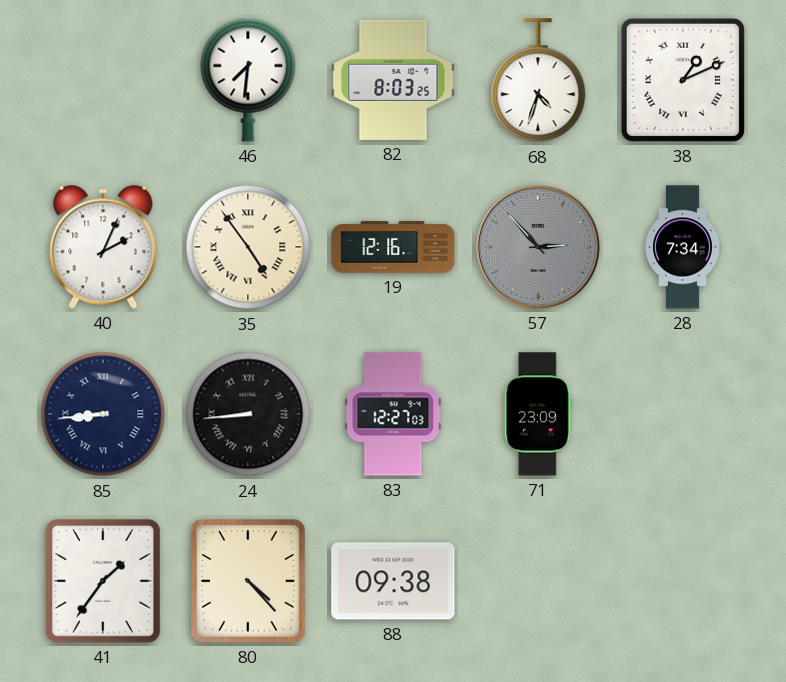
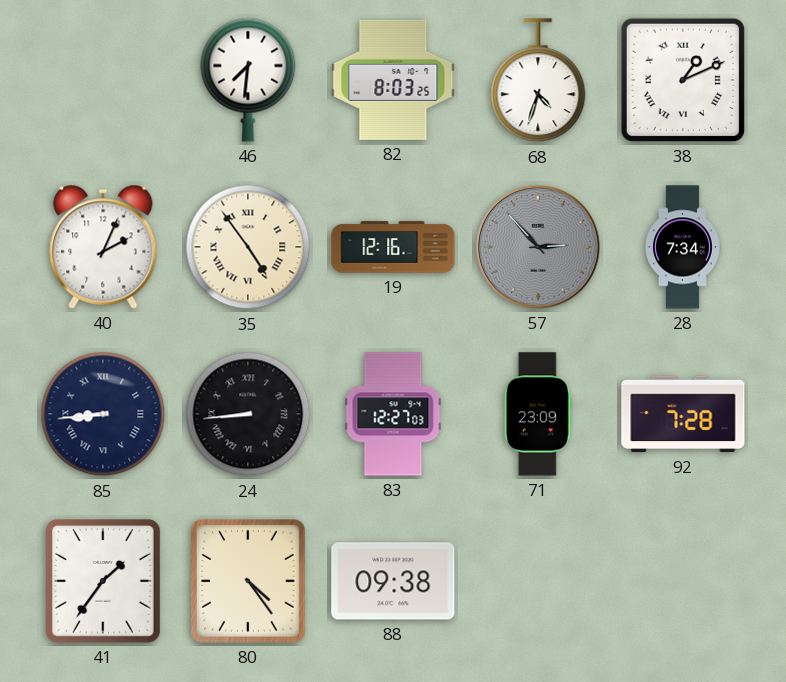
92: none -> 7:28
80: 4:23 -> 4:24
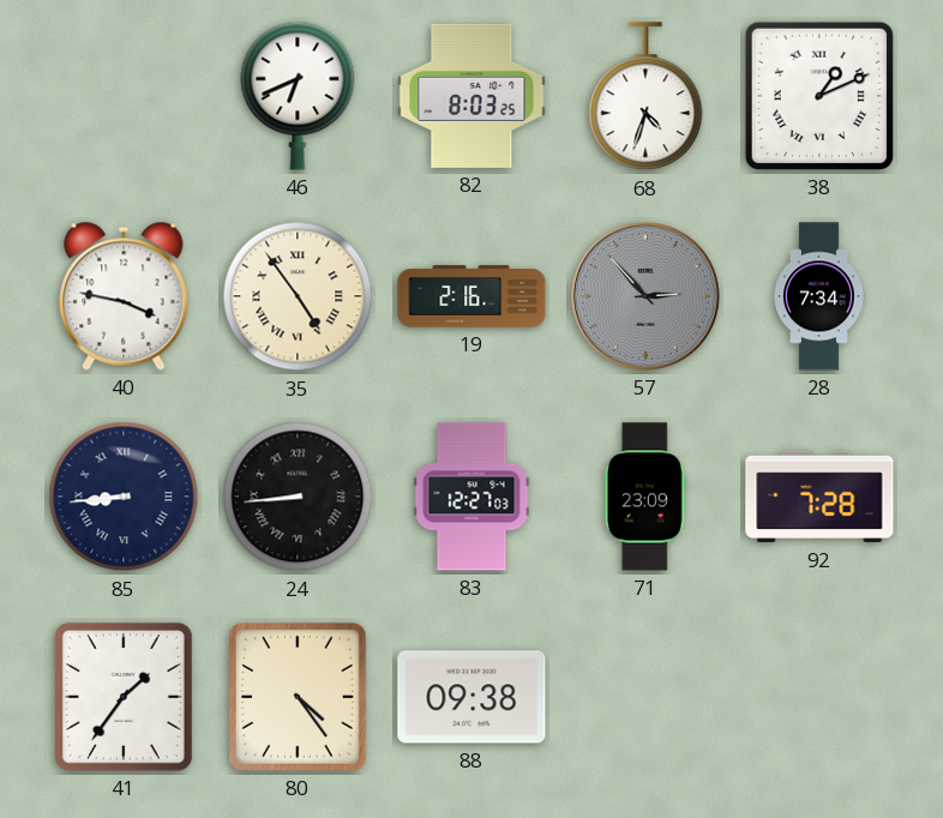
46: 7:31 -> 6:41
40: 2:04 -> 3:47
19: 12:16 -> 2:16
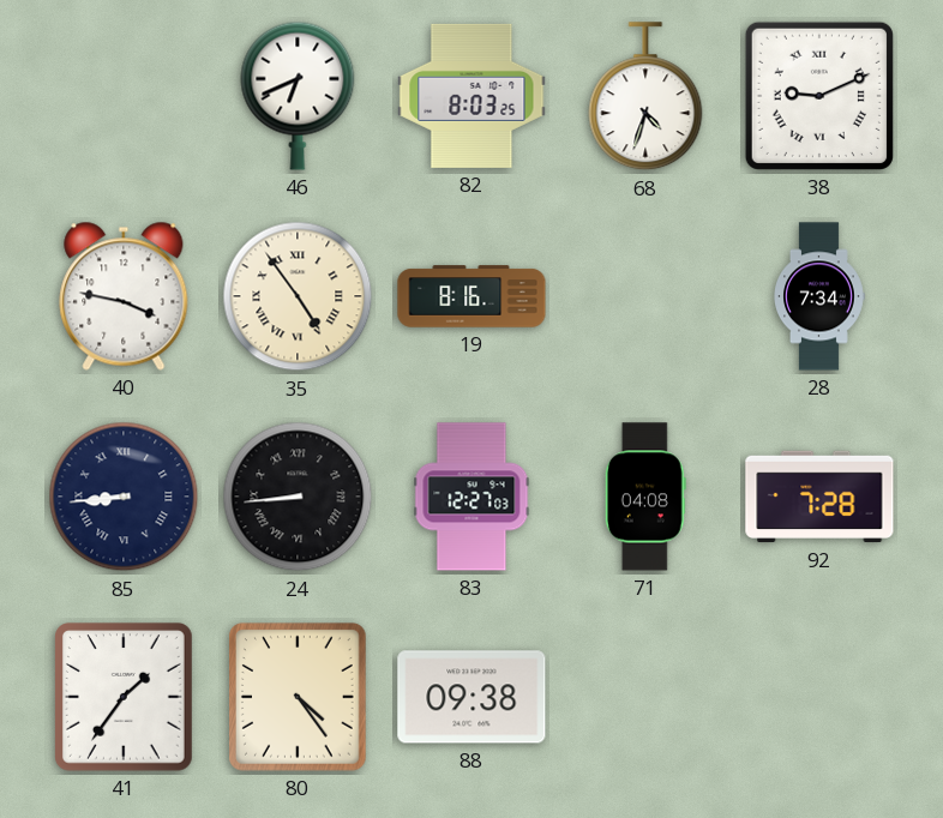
38: 1:11 -> 9:11
19: 2:16 -> 8:16
57: 2:53 -> none
71: 23:09 -> 04:08
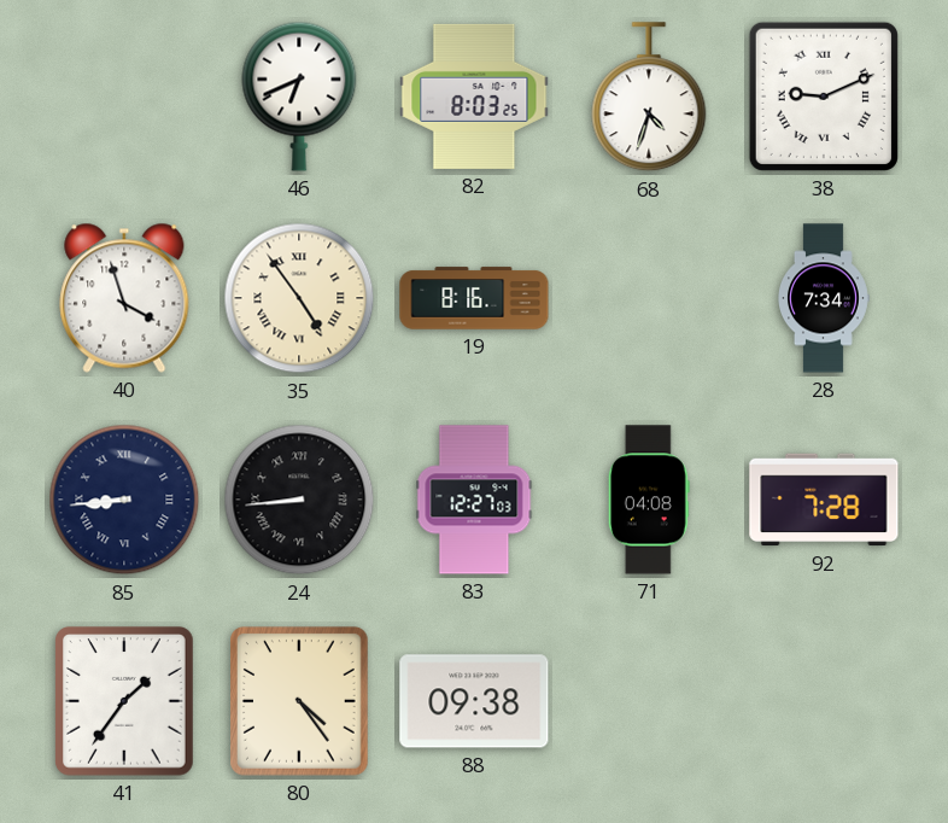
40: 3:47 -> 3:57
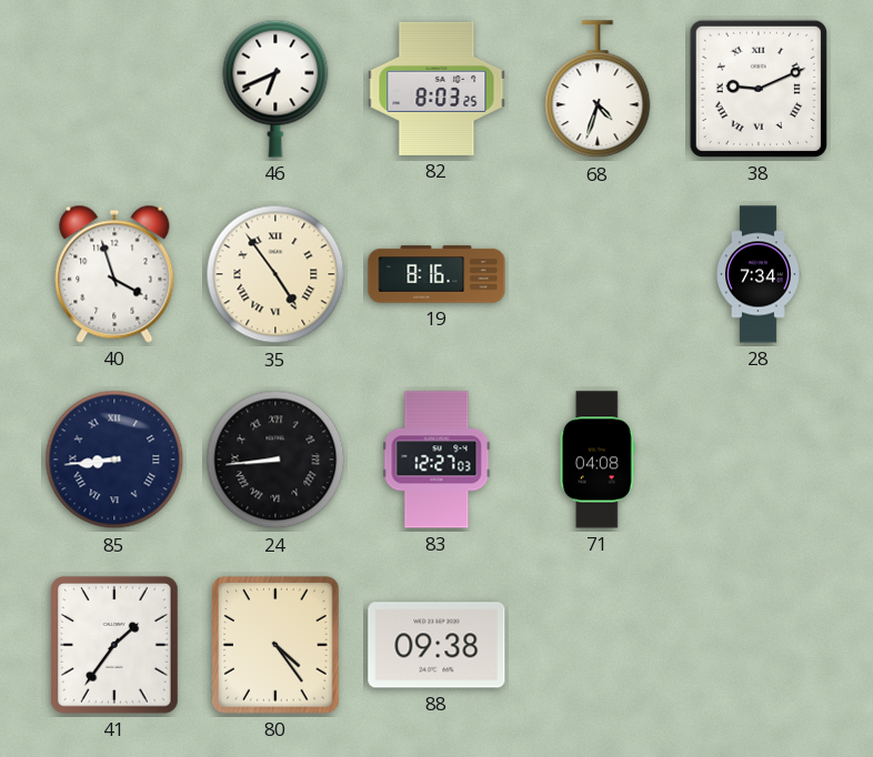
92: 7:28 -> none
